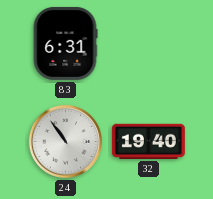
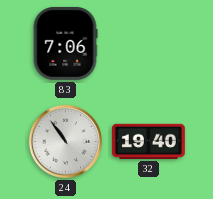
83: 6:31 -> 7:06
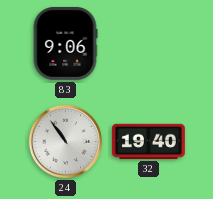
83: 7:06 -> 9:06
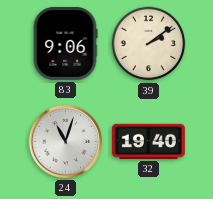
39: none -> 2:09
24: 10:54 -> 11:03
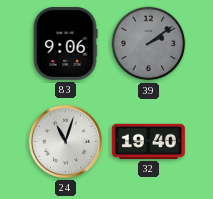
39 dial: cream -> grey
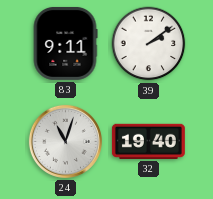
83: 9:06 -> 9:11
39 dial: grey -> white
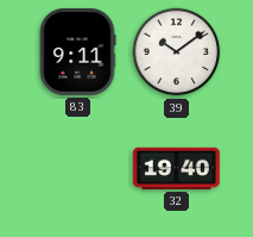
39: 2:09 -> 10:09
24: 11:03 -> none
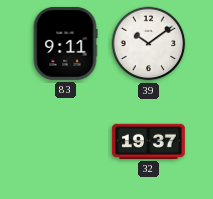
32: 19:40 -> 19:37
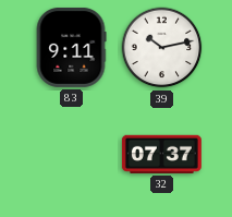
39: 10:09 -> 10:13
32: 19:37 -> 07:37
